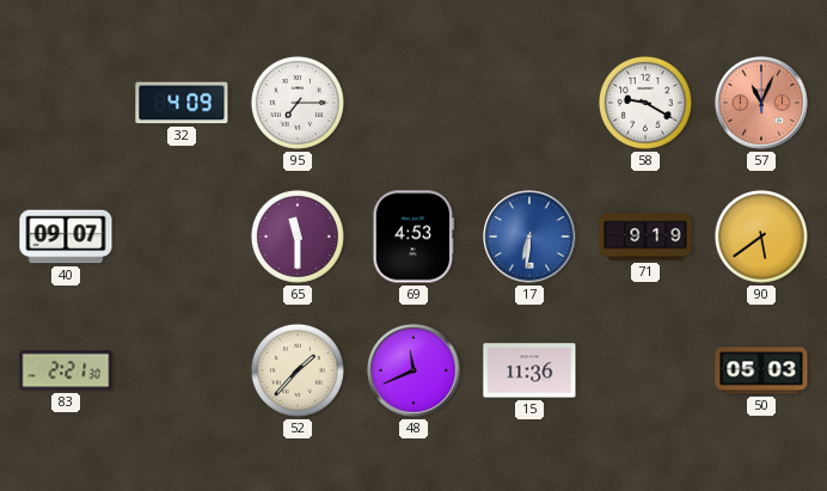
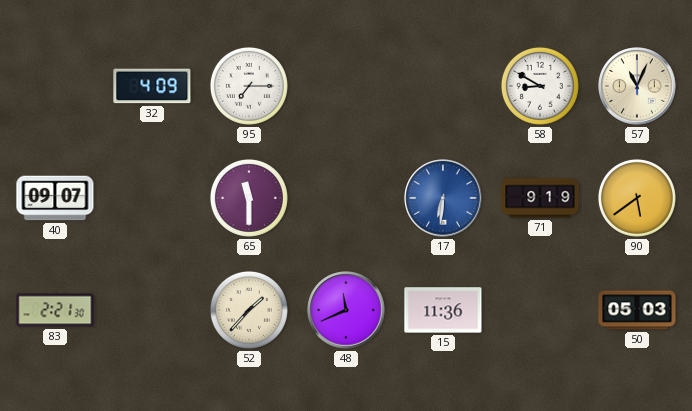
58: 9:20 -> 8:50
57 dial: salmon -> cream
69: 4:53 -> none
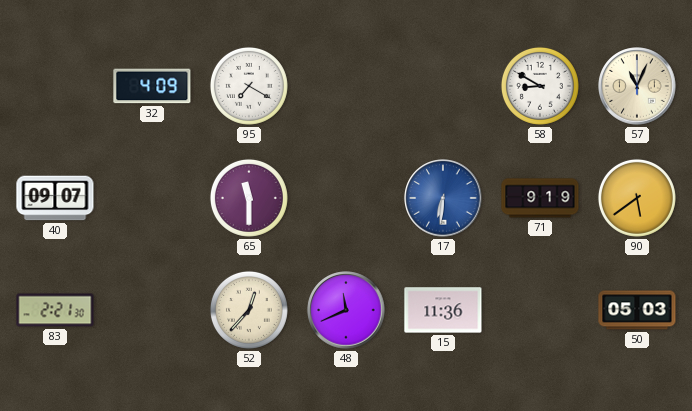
95: 7:15 -> 7:20
52: 1:37 -> 12:37
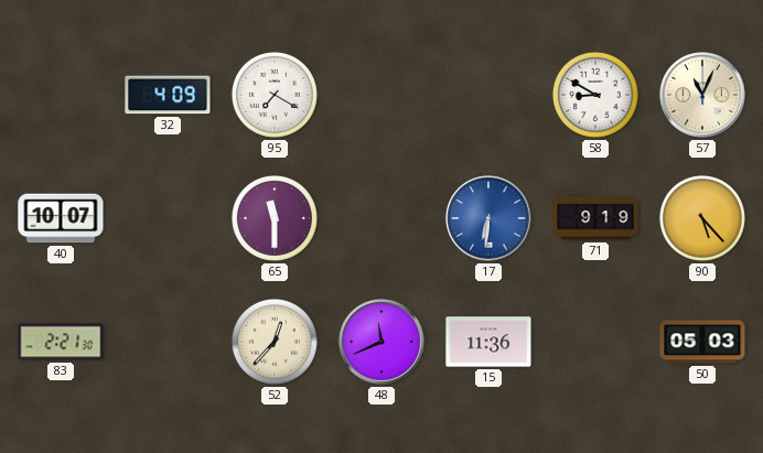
40: 09:07 -> 10:07
90: 5:39 -> 5:23
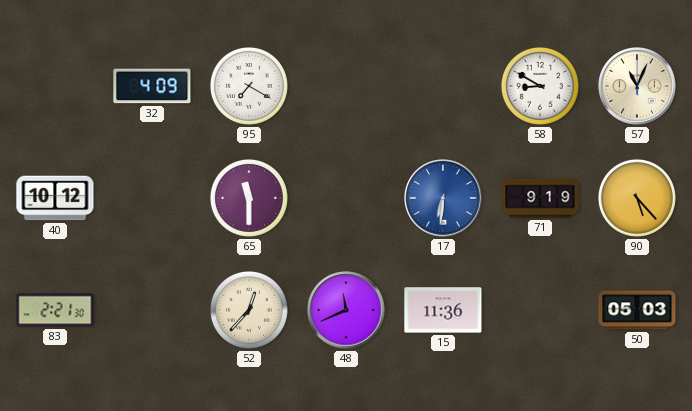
40: 10:07 -> 10:12
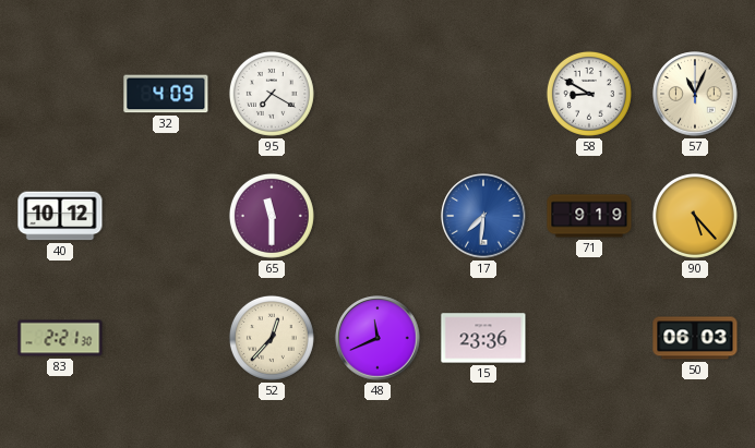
17: 6:31 -> 7:31
15: 11:36 -> 23:36
50: 05:03 -> 06:03
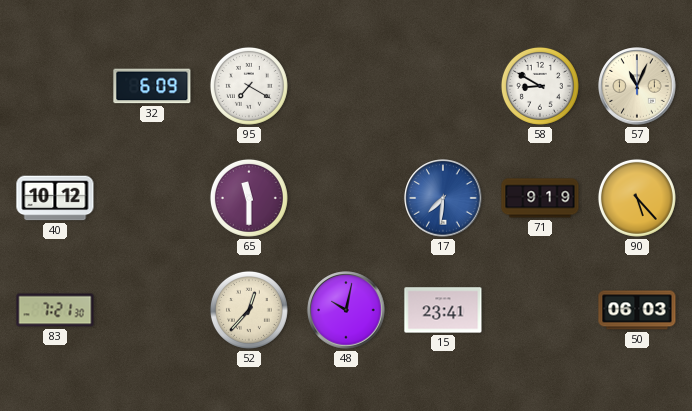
32: 4:09 -> 6:09
83: 2:21 -> 7:21
48: 11:41 -> 10:02
15: 23:36 -> 23:41
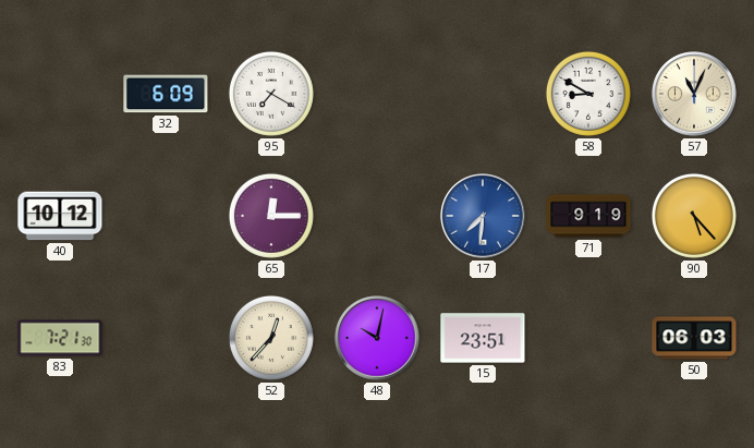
65: 11:30 -> 12:15
15: 23:41 -> 23:51
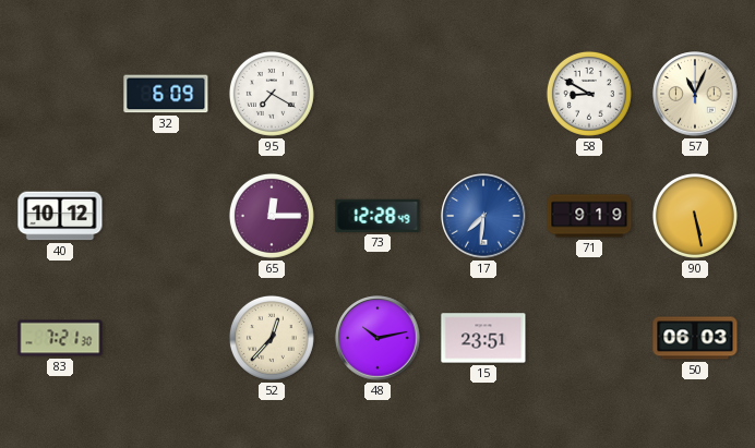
73: none -> 12:28
90: 5:23 -> 5:28
48: 10:02 -> 10:13
